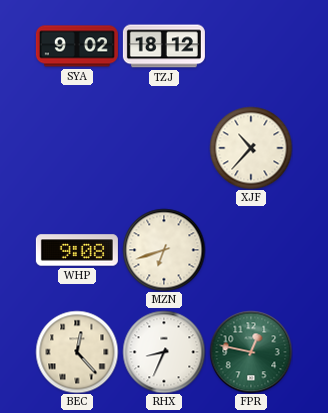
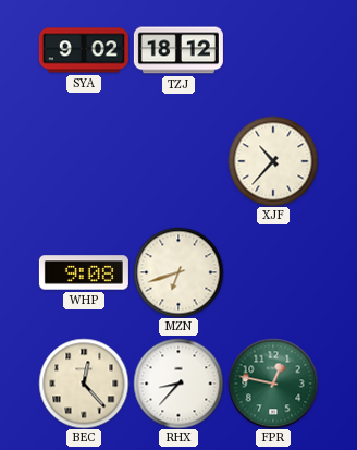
RHX: 8:34 -> 8:37
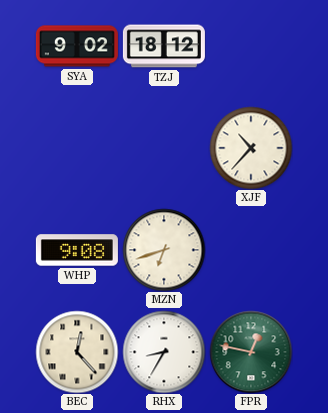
RHX: 8:37 -> 8:35
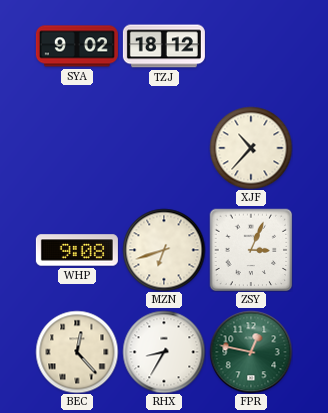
ZSY: none -> 3:04
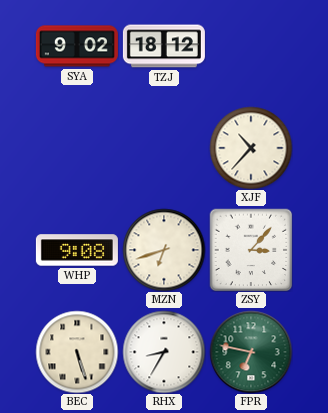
ZSY: 3:04 -> 3:07
BEC: 12:23 -> 5:27
FPR: 12:47 -> 6:47
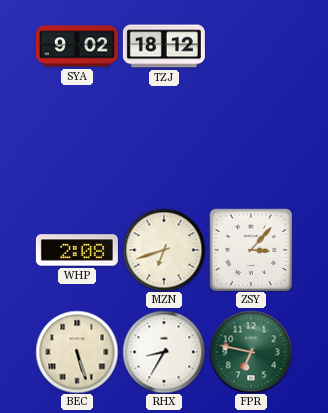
XJF: 10:37 -> none
WHP: 9:08 -> 2:08
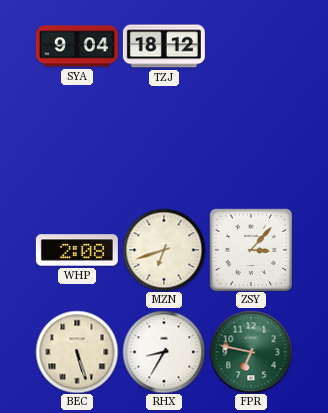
SYA: 9:02 -> 9:04
